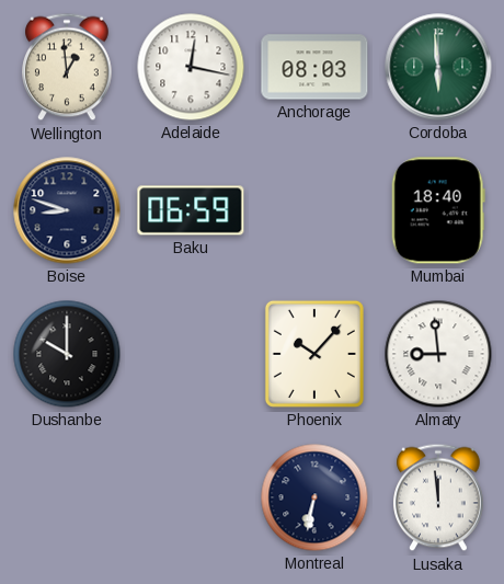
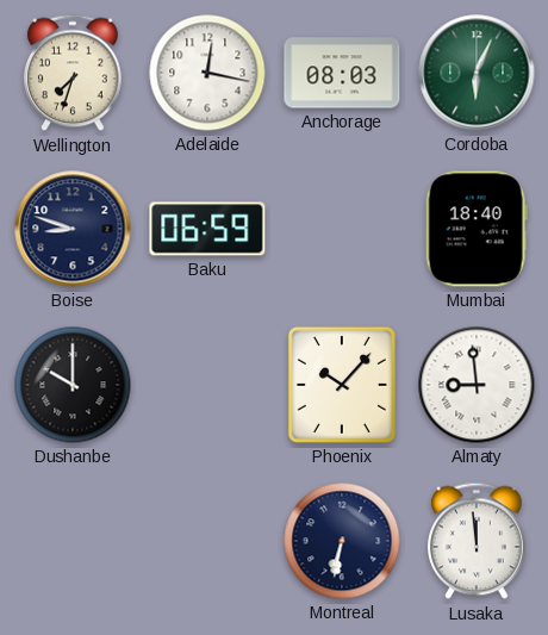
Wellington: 12:59 -> 7:33
Cordoba: 5:59 -> 6:04
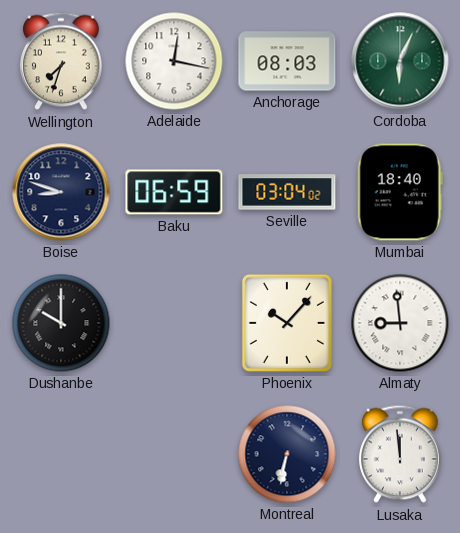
Seville: none -> 03:04
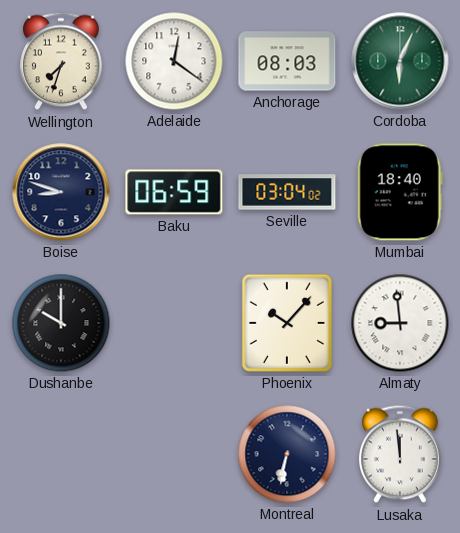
Adelaide: 12:17 -> 12:21
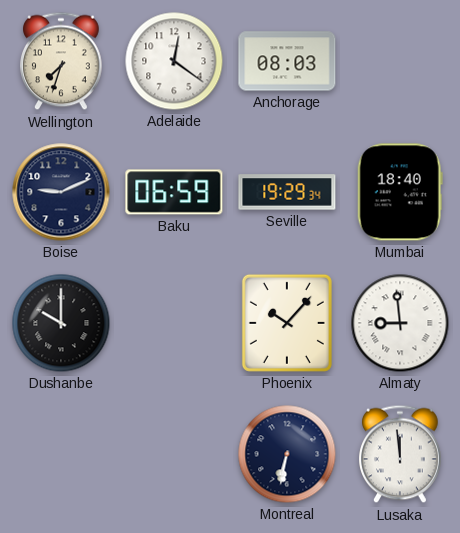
Cordoba: 6:04 -> none
Boise: 8:48 -> 9:11
Seville: 03:04 -> 19:29
